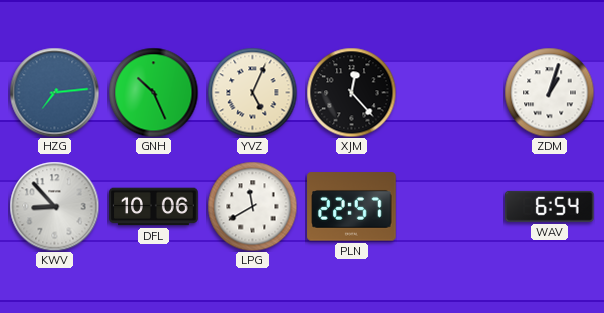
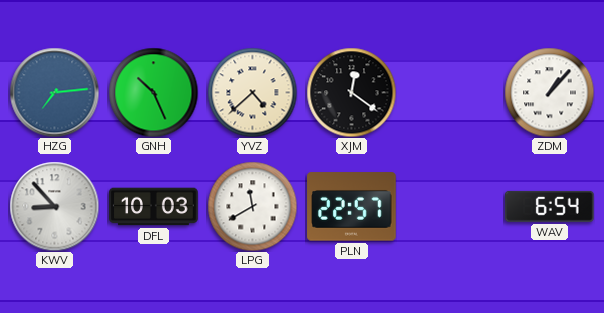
YVZ: 5:04 -> 4:38
XJM: 12:23 -> 12:21
ZDM: 1:03 -> 1:07
DFL: 10:06 -> 10:03
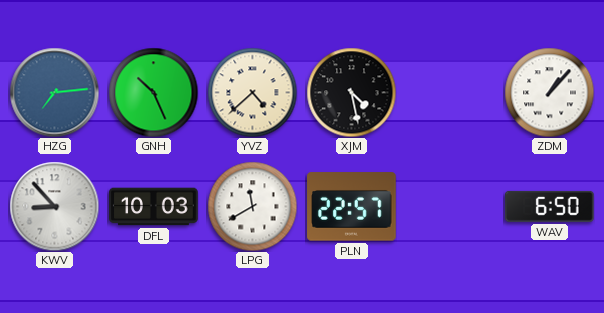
XJM: 12:21 -> 4:28
WAV: 6:54 -> 6:50
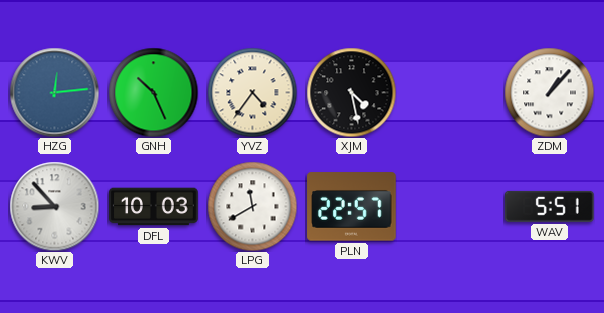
HZG: 7:14 -> 12:14
YVZ: 4:38 -> 4:36
WAV: 6:50 -> 5:51
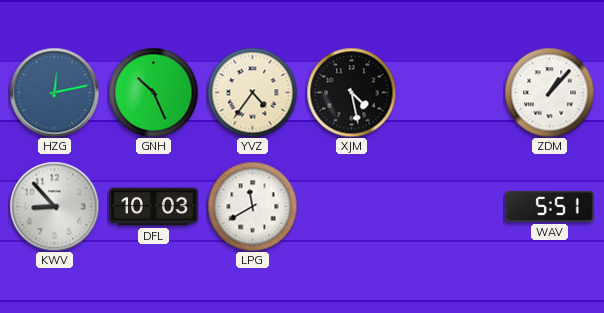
HZG: 12:14 -> 12:13
PLN: 22:57 -> none
